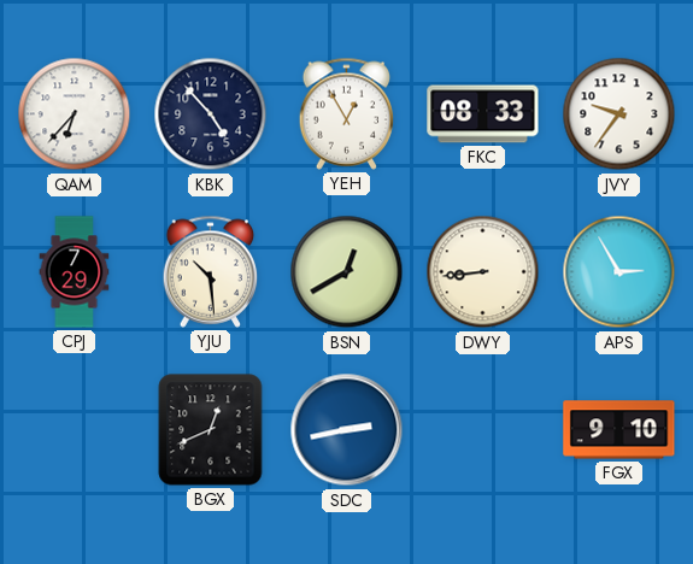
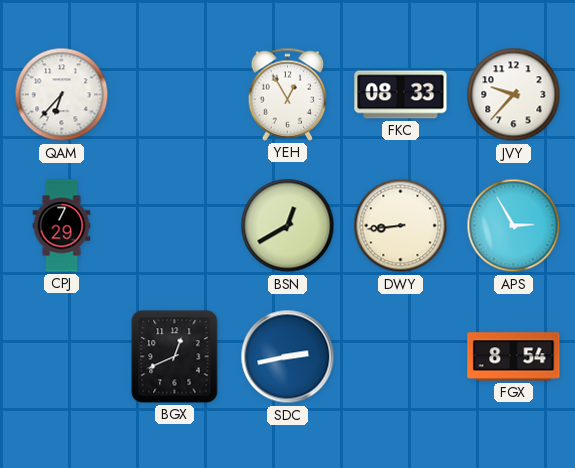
KBK: 4:53 -> none
JVY: 9:36 -> 9:37
YJU: 10:29 -> none
FGX: 9:10 -> 8:54
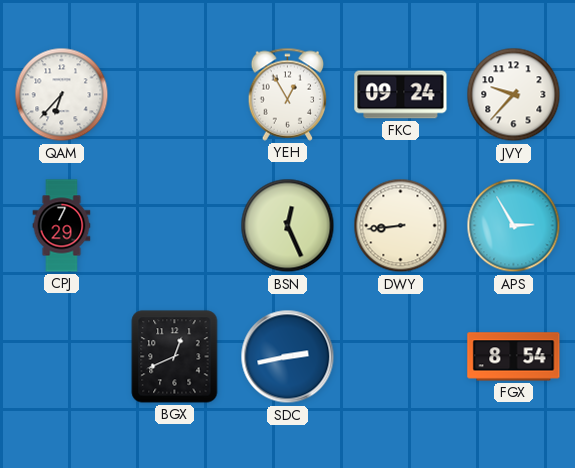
FKC: 08:33 -> 09:24
BSN: 12:40 -> 12:26
